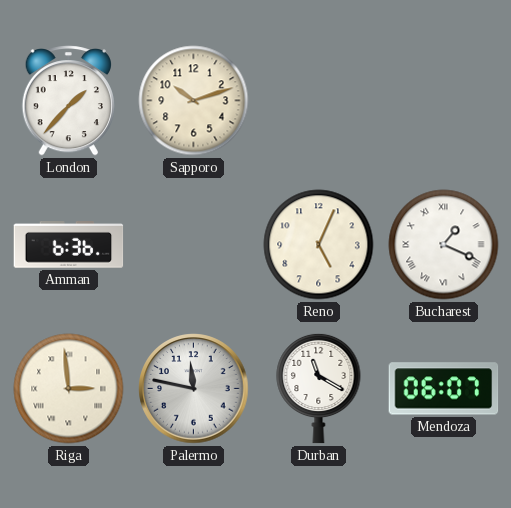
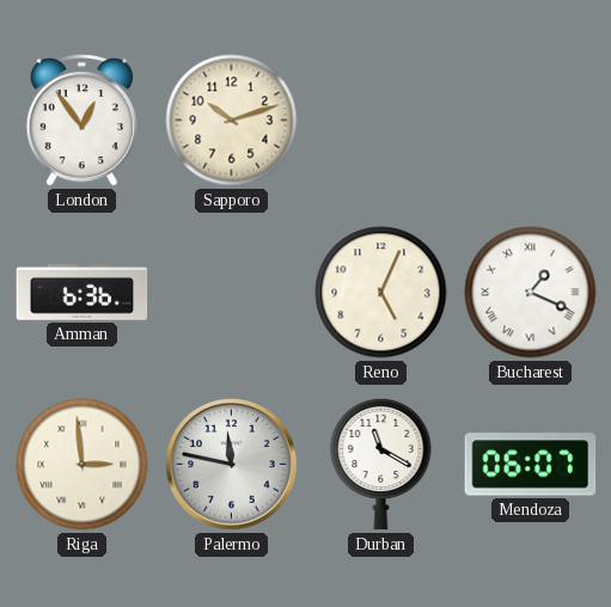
London: 1:37 -> 12:54
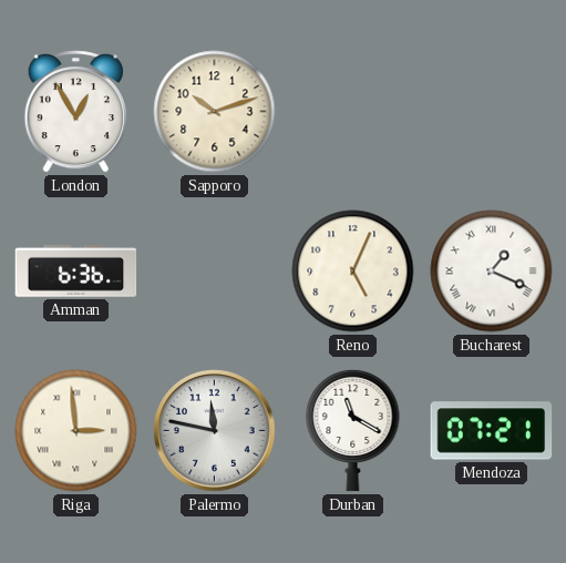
London: 12:54 -> 12:55
Mendoza: 06:07 -> 07:21
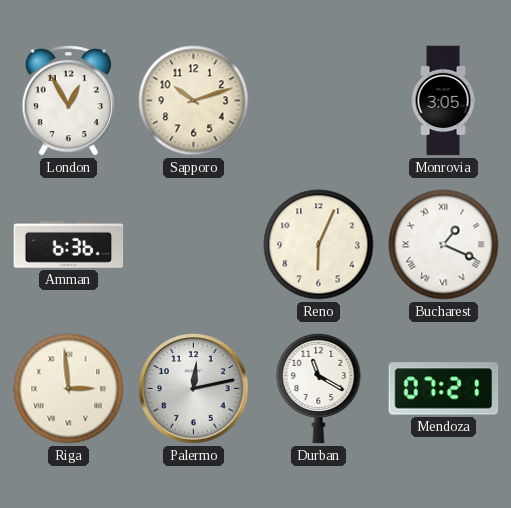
Monrovia: none -> 3:05
Reno: 5:04 -> 6:04
Palermo: 11:47 -> 12:13
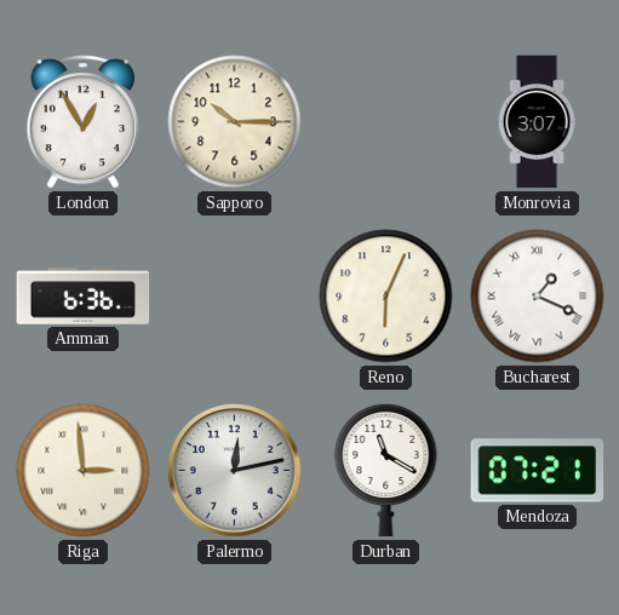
Sapporo: 10:12 -> 10:15
Monrovia: 3:05 -> 3:07
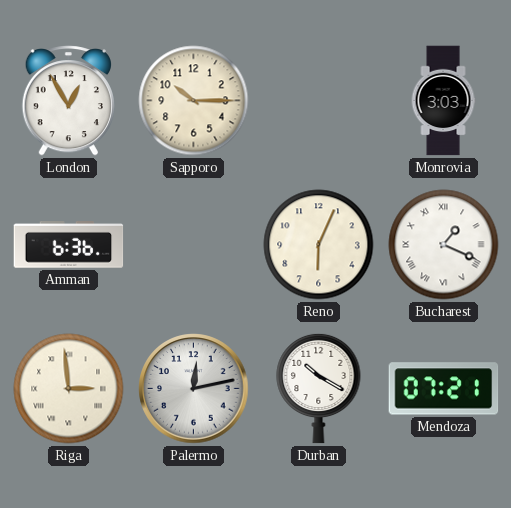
Monrovia: 3:07 -> 3:03
Durban: 11:20 -> 10:20
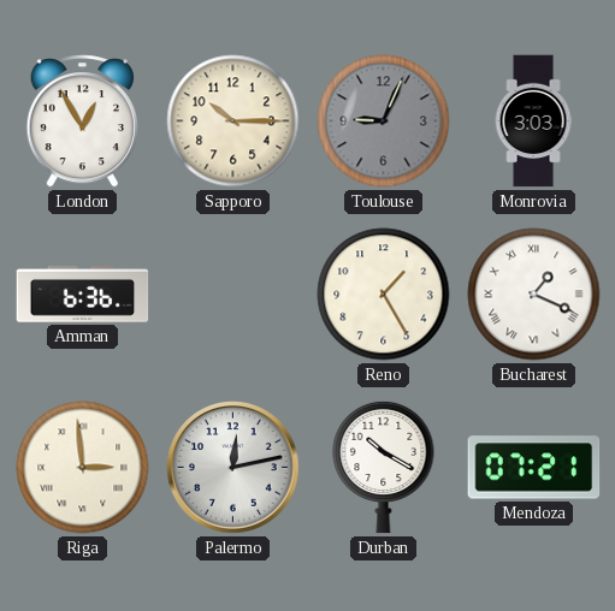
Toulouse: none -> 9:04
Reno: 6:04 -> 1:25
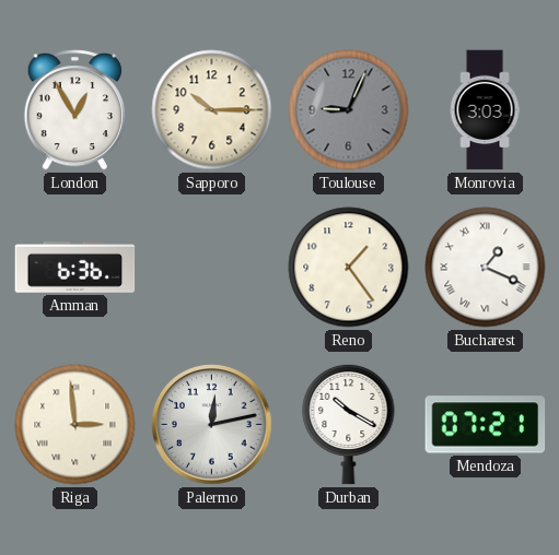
Reno: 1:25 -> 1:24
